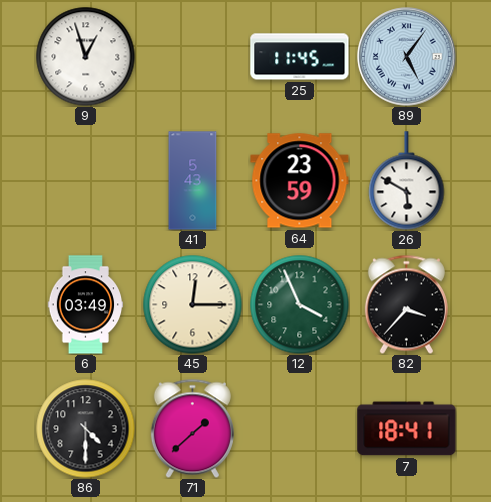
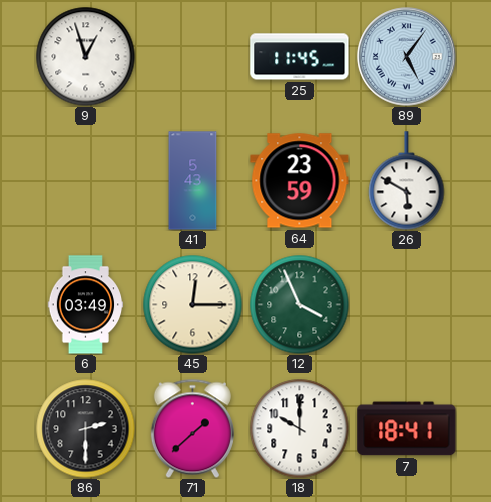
82: 3:37 -> none
86: 4:30 -> 2:30
18: none -> 10:00
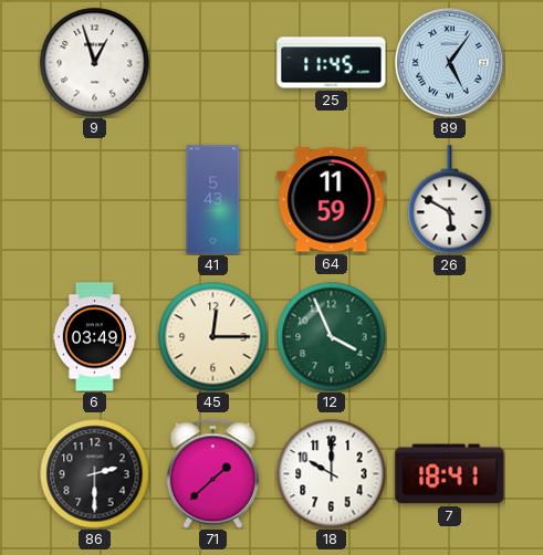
64: 23:59 -> 11:59
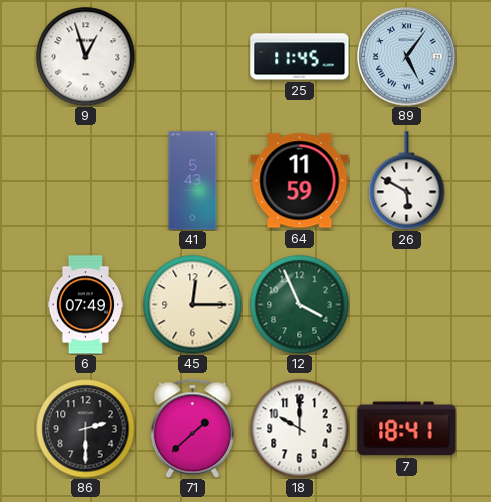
6: 03:49 -> 07:49
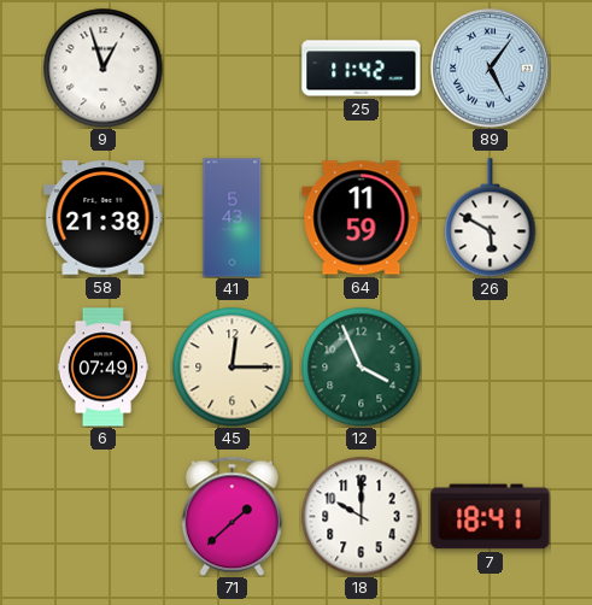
25: 11:45 -> 11:42
58: none -> 21:38
86: 2:30 -> none
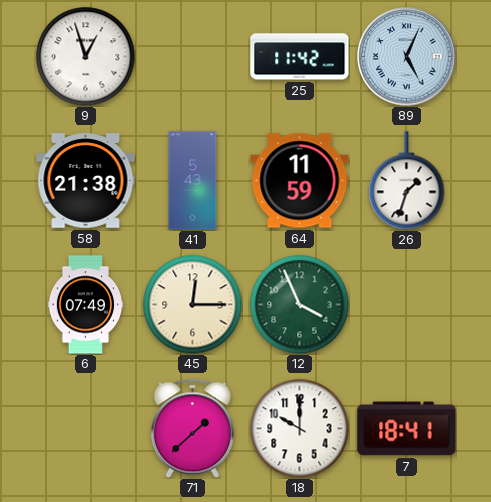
89: 5:06 -> 5:04
26: 5:50 -> 1:33
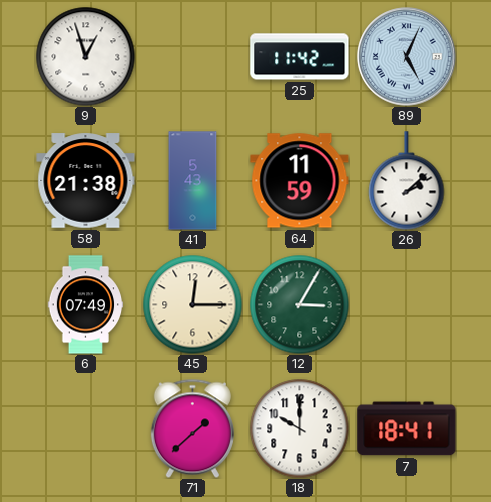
26: 1:33 -> 2:08
12: 3:56 -> 3:05
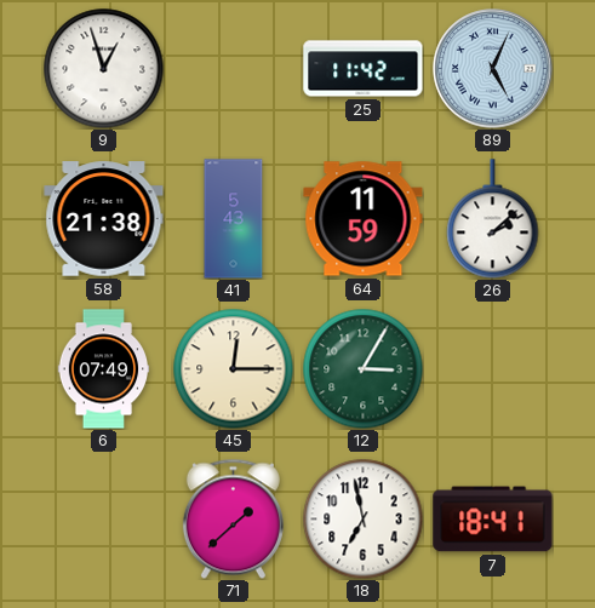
18: 10:00 -> 6:58
